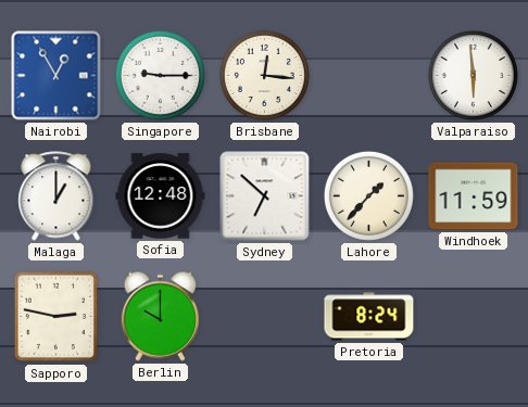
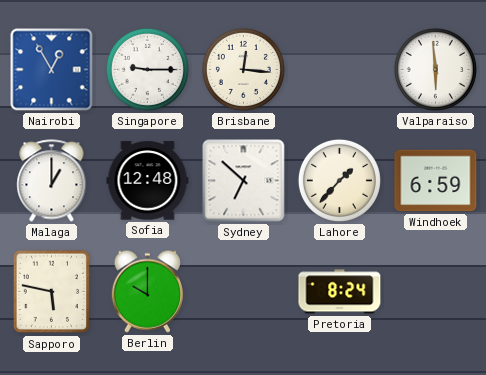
Windhoek: 11:59 -> 6:59
Sapporo: 2:47 -> 5:47
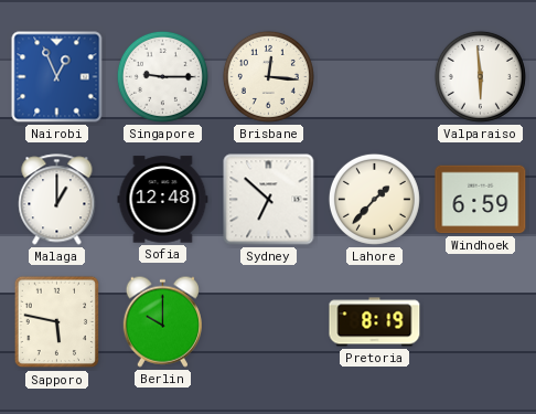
Nairobi: 12:55 -> 12:56
Pretoria: 8:24 -> 8:19
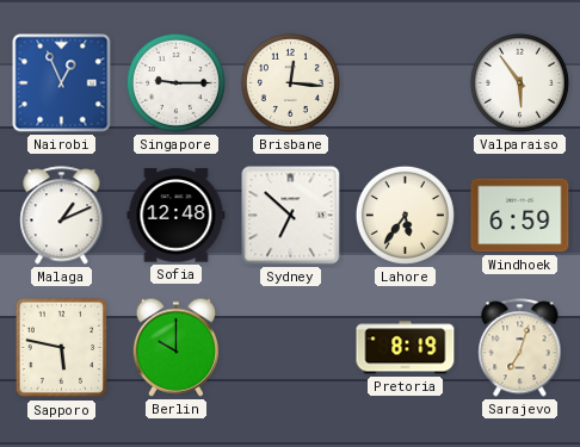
Valparaiso: 5:59 -> 5:54
Malaga: 1:00 -> 1:11
Lahore: 1:37 -> 5:36
Sarajevo: none -> 7:03
